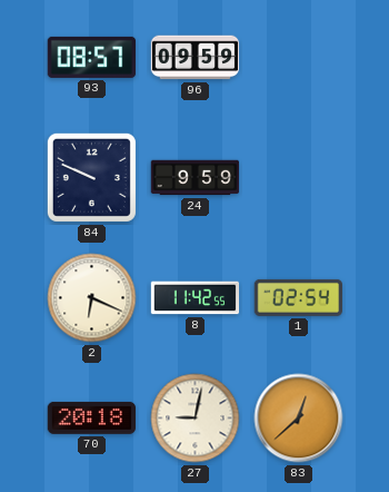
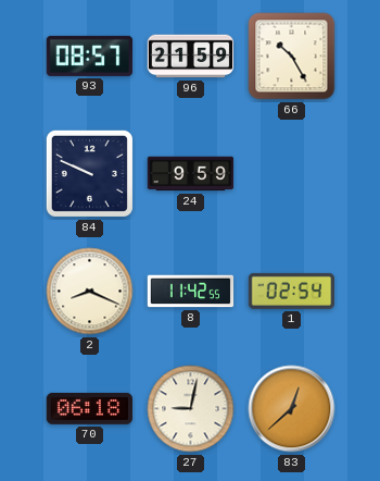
96: 09:59 -> 21:59
66: none -> 10:25
2: 6:19 -> 8:19
70: 20:18 -> 06:18
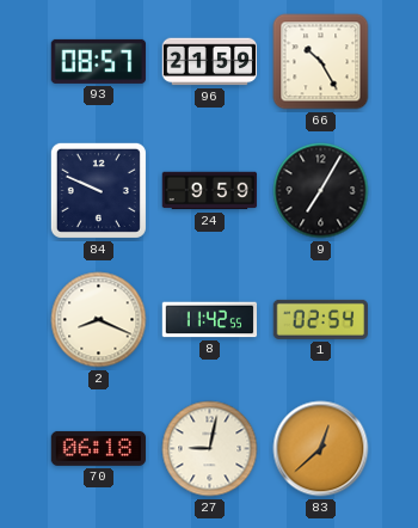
9: none -> 7:05
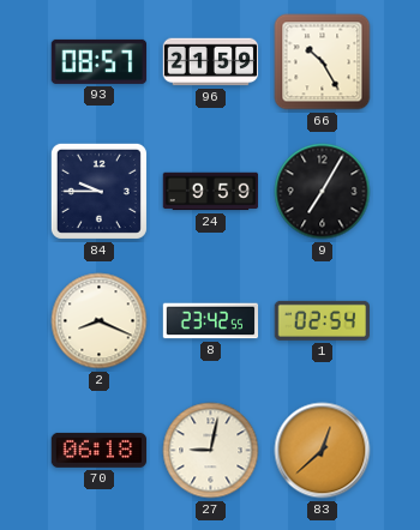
84: 9:49 -> 9:45
8: 11:42 -> 23:42
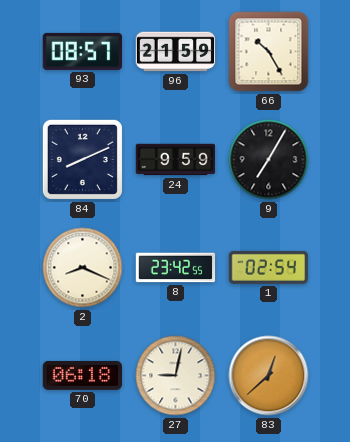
84: 9:45 -> 8:11
